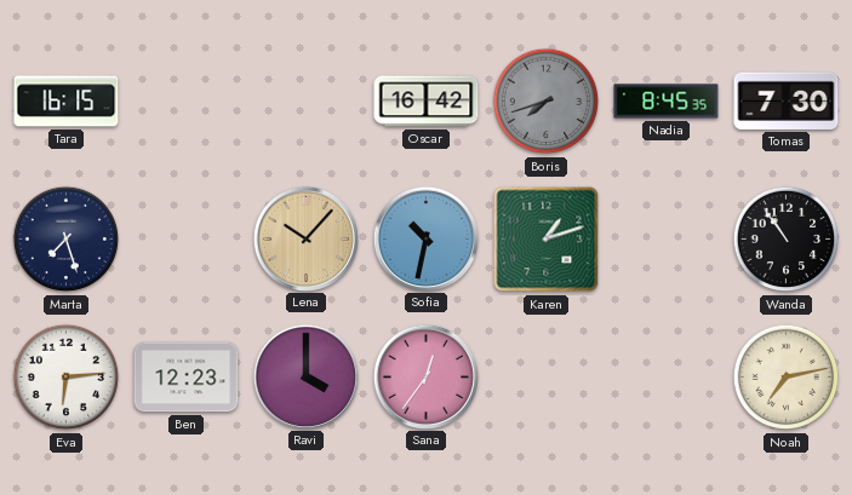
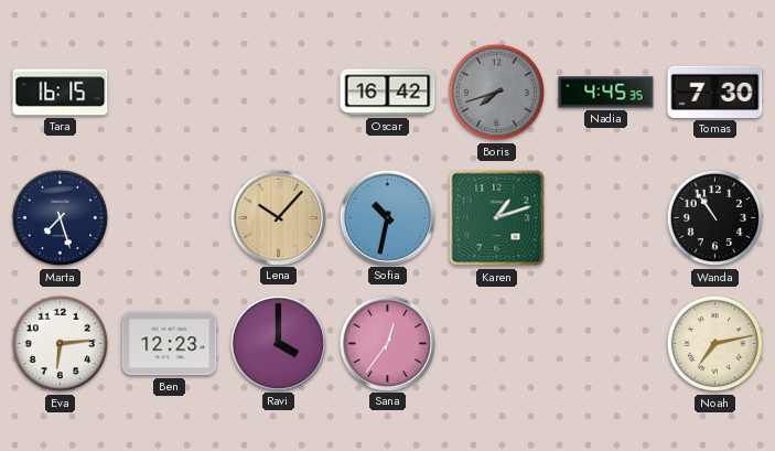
Nadia: 8:45 -> 4:45
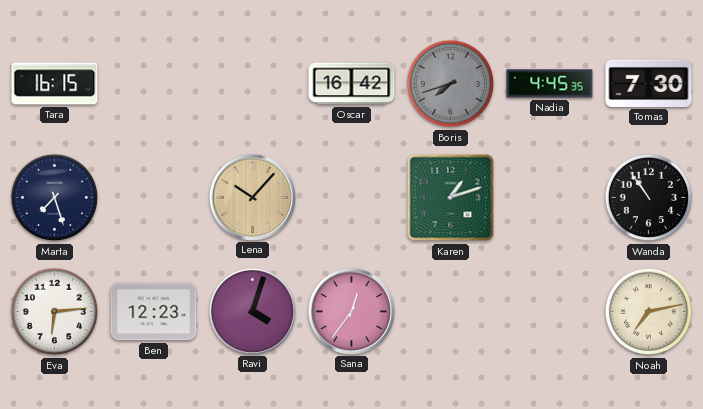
Sofia: 10:32 -> none
Ravi: 4:00 -> 4:03
